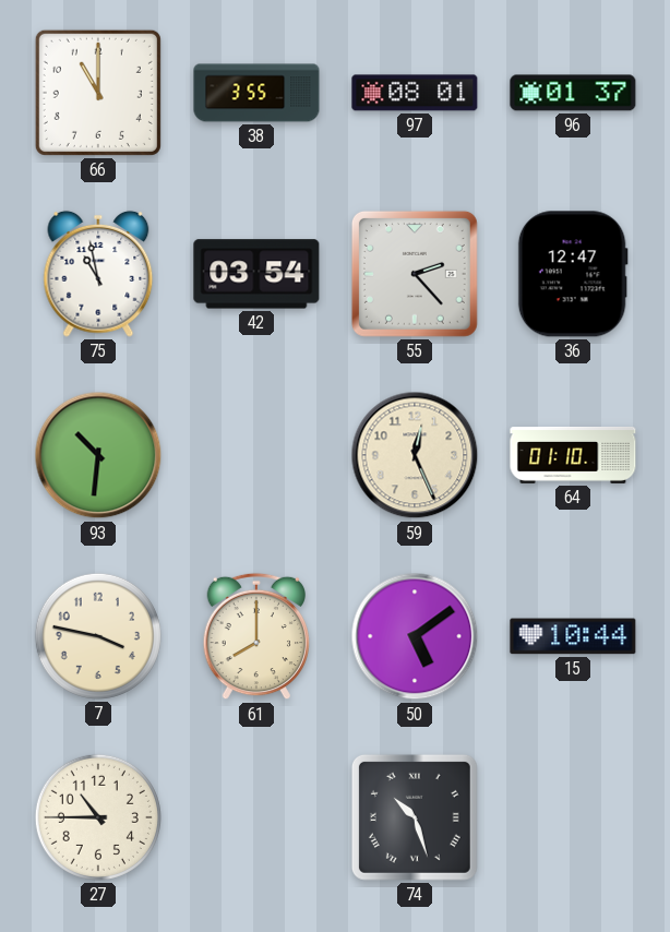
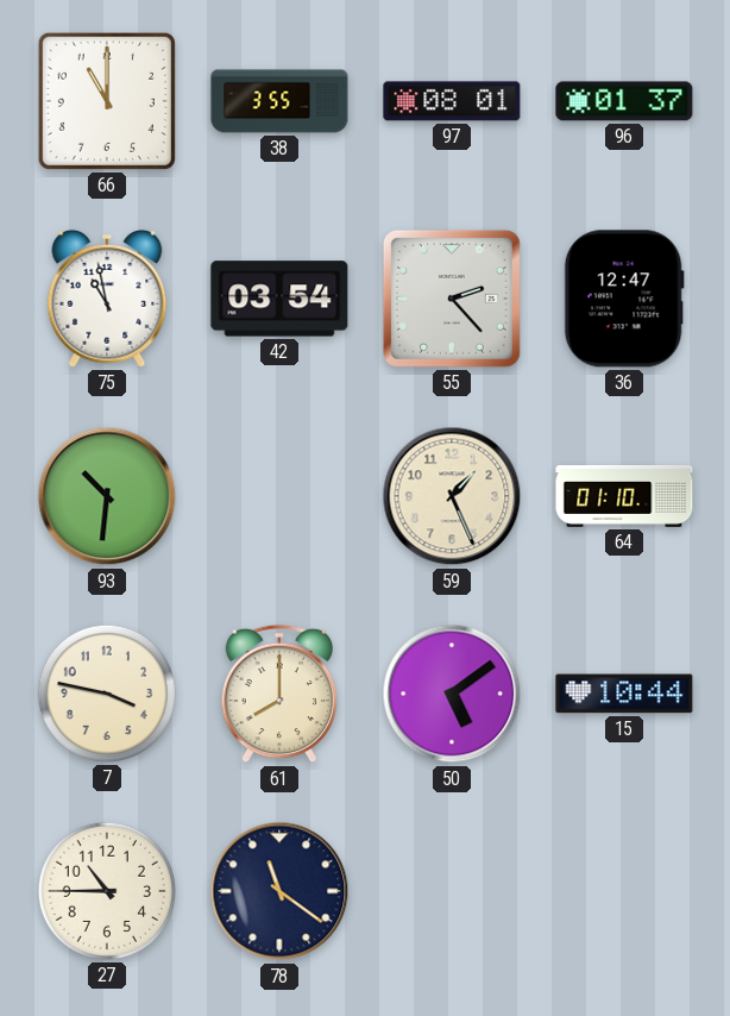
59: 12:26 -> 1:26
78: none -> 11:21
74: 10:27 -> none
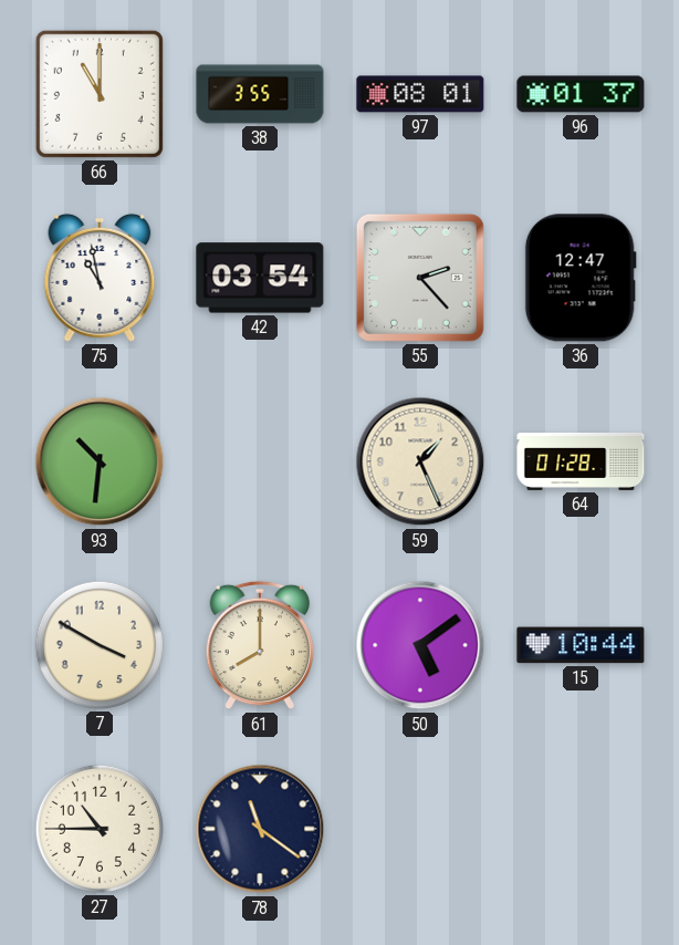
64: 01:10 -> 01:28
7: 3:47 -> 3:50
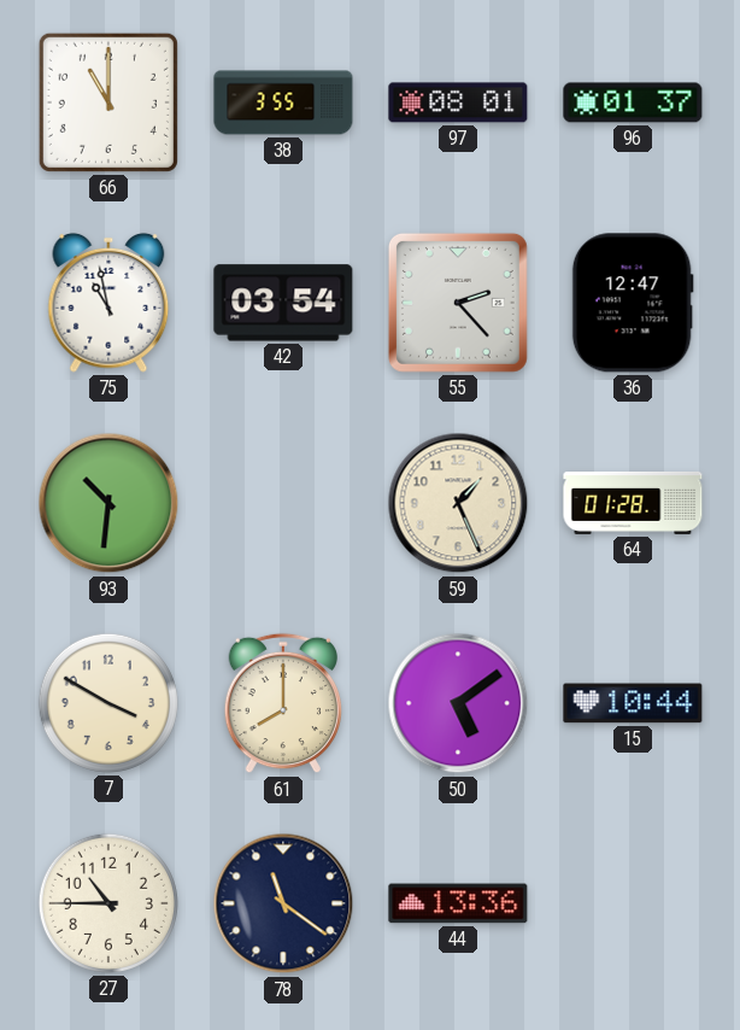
44: none -> 13:36
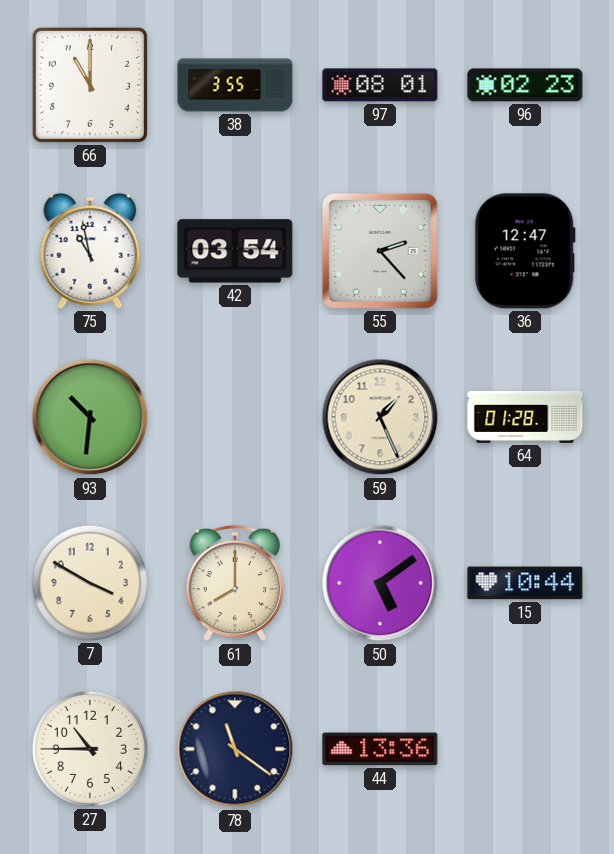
96: 01:37 -> 02:23
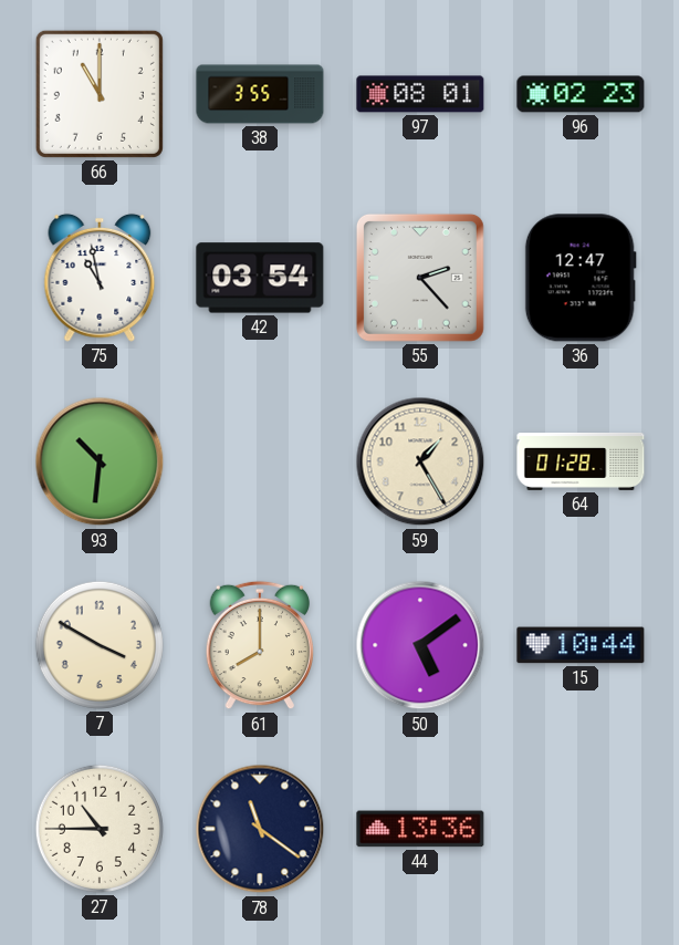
59: 1:26 -> 1:25
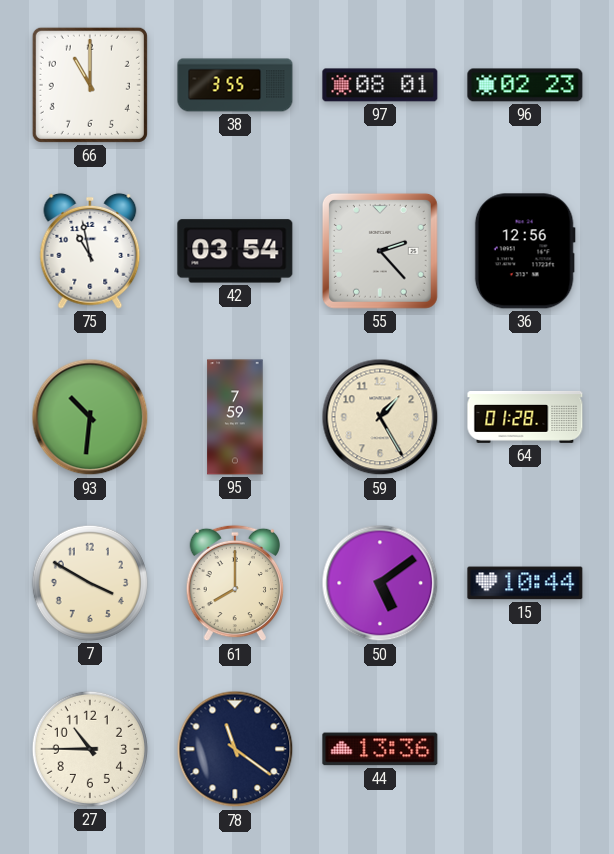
36: 12:47 -> 12:56
95: none -> 7:59
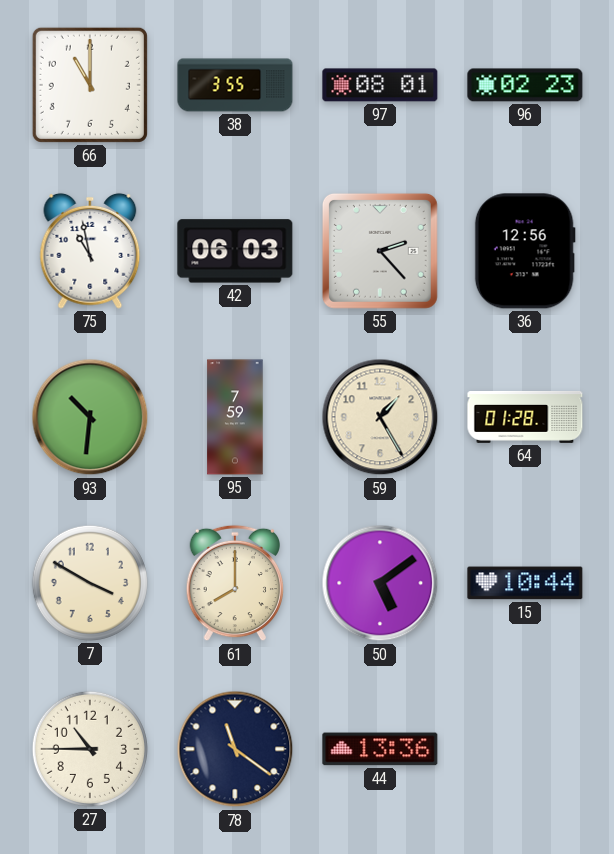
42: 03:54 -> 06:03
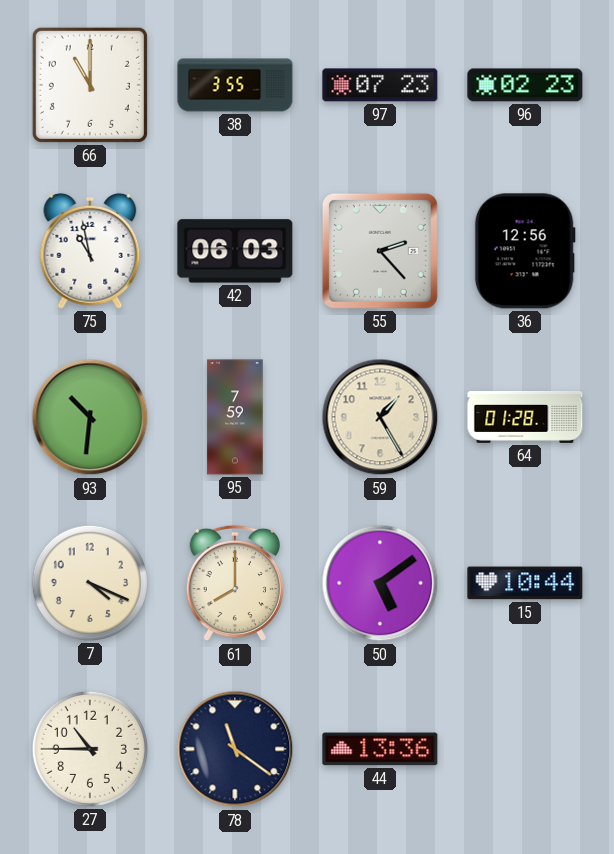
97: 08:01 -> 07:23
7: 3:50 -> 4:19
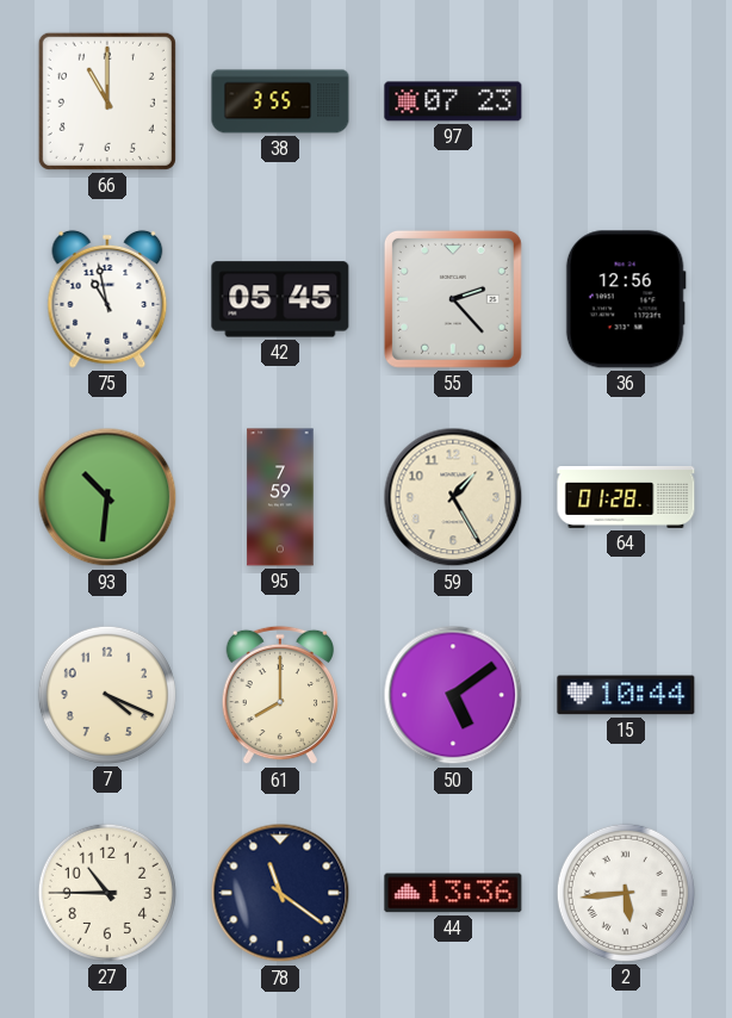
96: 02:23 -> none
42: 06:03 -> 05:45
2: none -> 5:44
